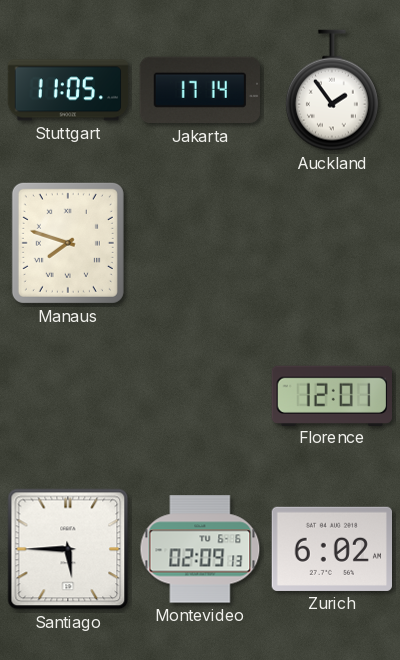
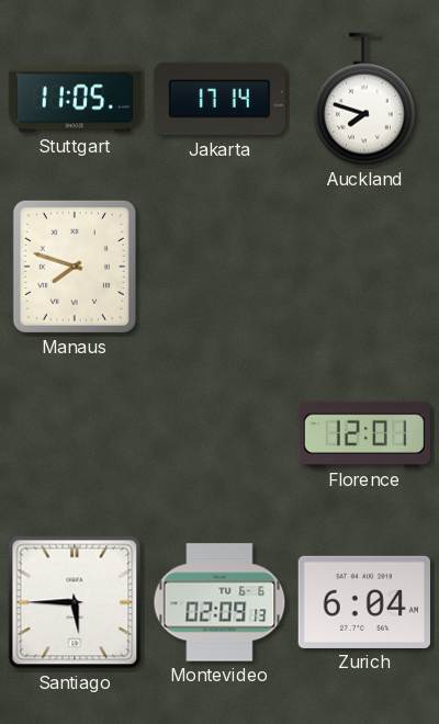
Auckland: 1:54 -> 7:48
Zurich: 6:02 -> 6:04
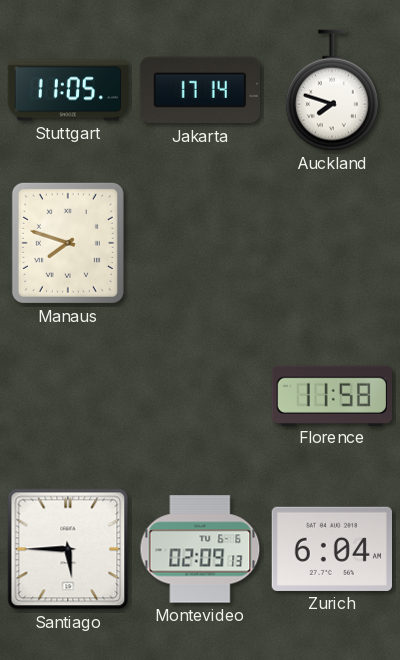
Florence: 12:01 -> 11:58
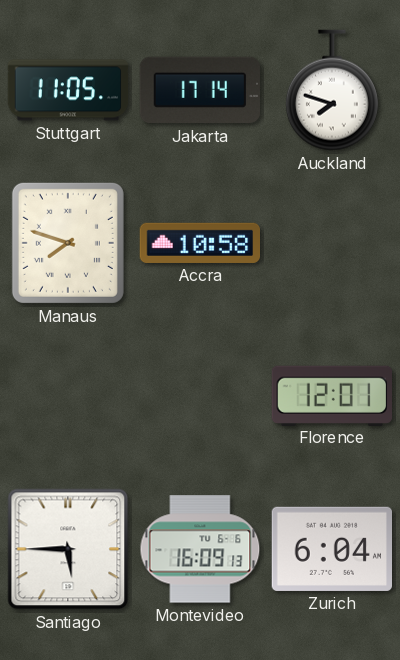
Accra: none -> 10:58
Florence: 11:58 -> 12:01
Montevideo: 02:09 -> 16:09
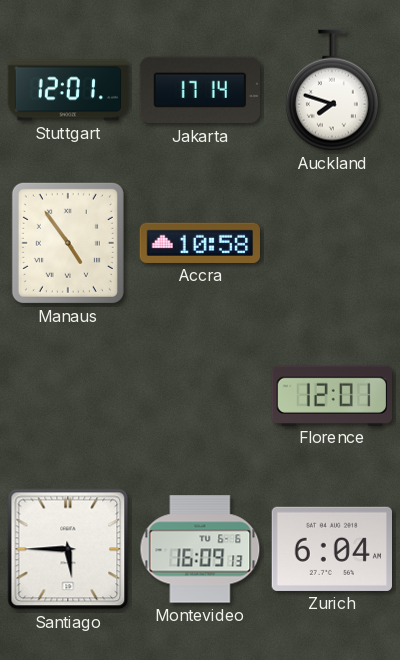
Stuttgart: 11:05 -> 12:01
Manaus: 7:48 -> 4:54
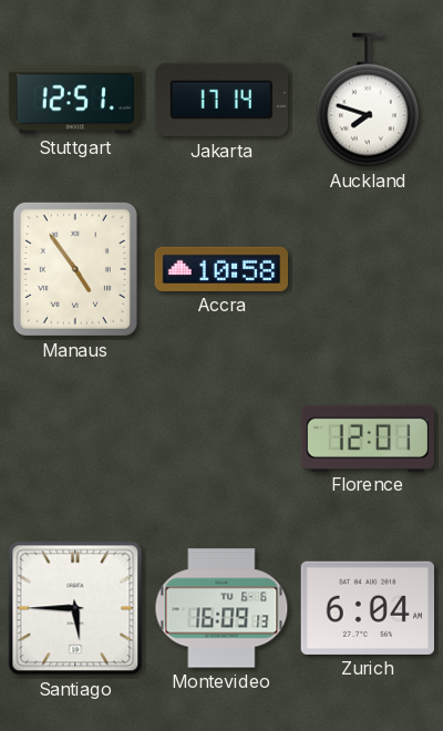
Stuttgart: 12:01 -> 12:51
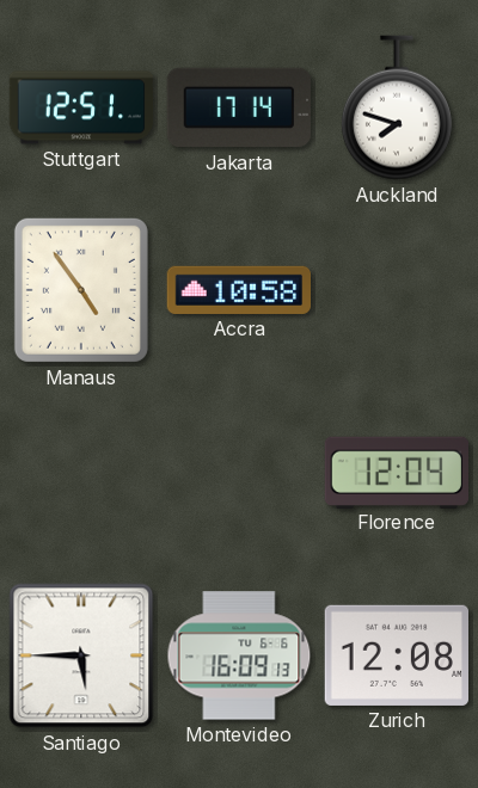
Florence: 12:01 -> 12:04
Zurich: 6:04 -> 12:08
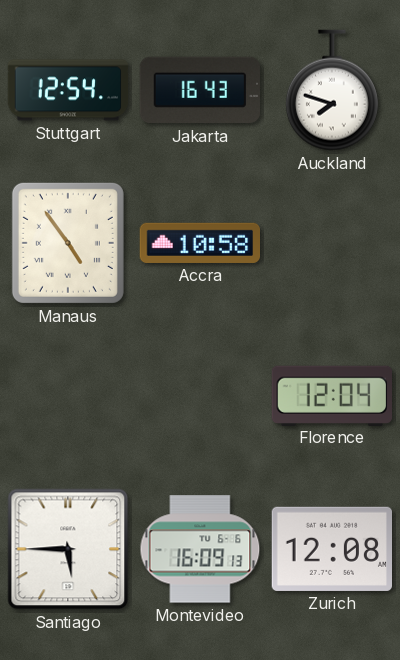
Stuttgart: 12:51 -> 12:54
Jakarta: 17:14 -> 16:43
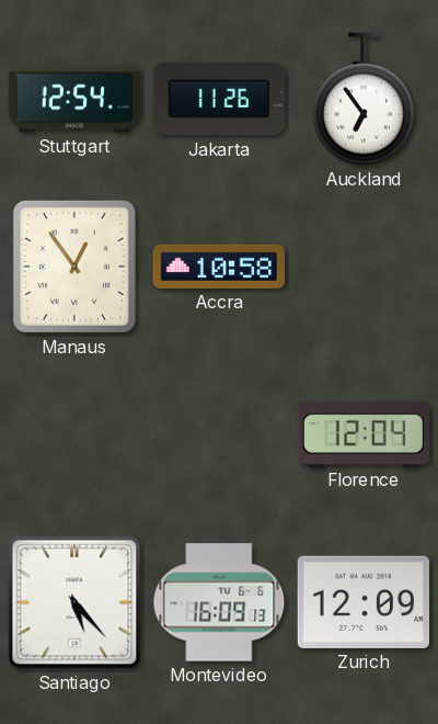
Jakarta: 16:43 -> 11:26
Auckland: 7:48 -> 6:54
Manaus: 4:54 -> 12:54
Santiago: 5:45 -> 5:23
Zurich: 12:08 -> 12:09
